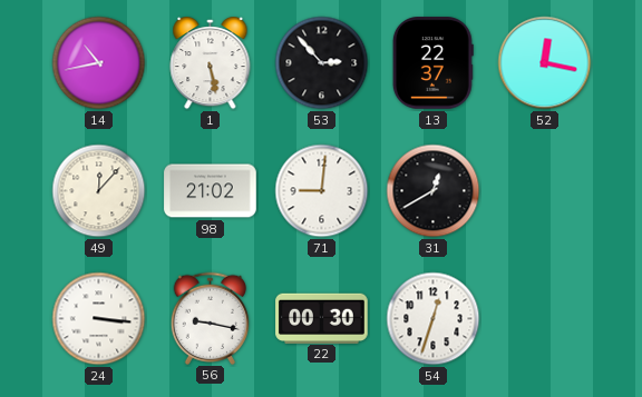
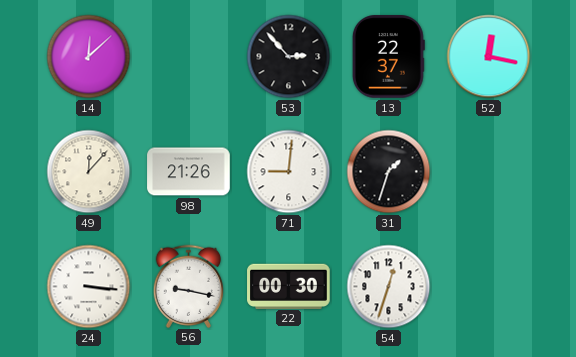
14: 10:43 -> 12:08
1: 5:28 -> none
98: 21:02 -> 21:26
31: 12:40 -> 1:33
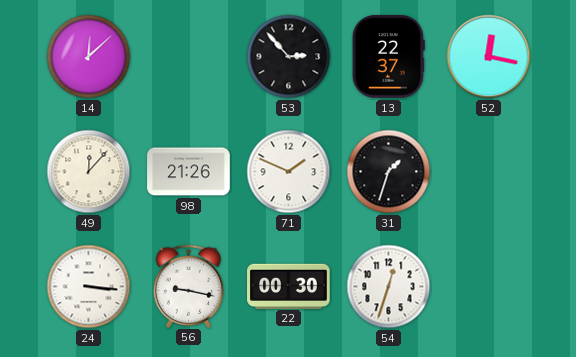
71: 9:01 -> 1:49
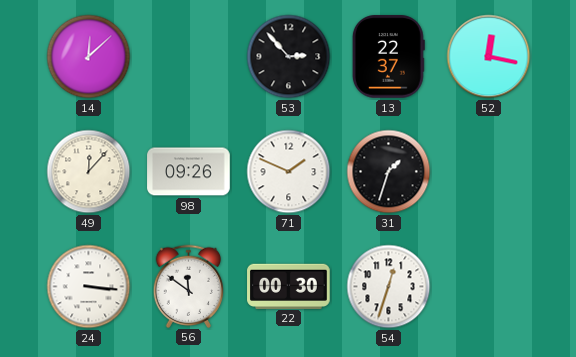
98: 21:26 -> 09:26
56: 9:17 -> 11:51
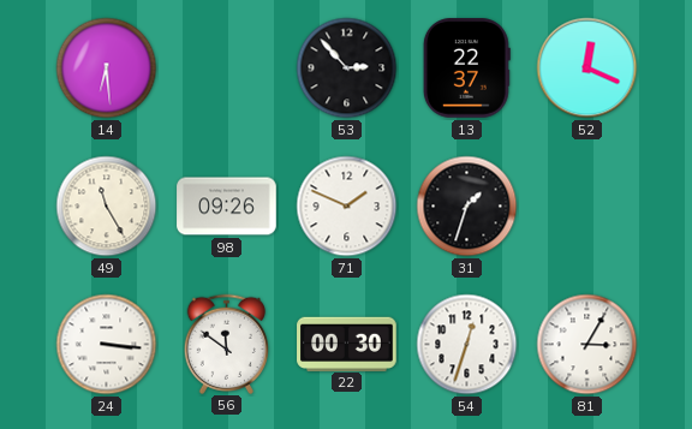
14: 12:08 -> 6:29
52: 12:17 -> 12:19
49: 12:07 -> 11:25
81: none -> 3:05
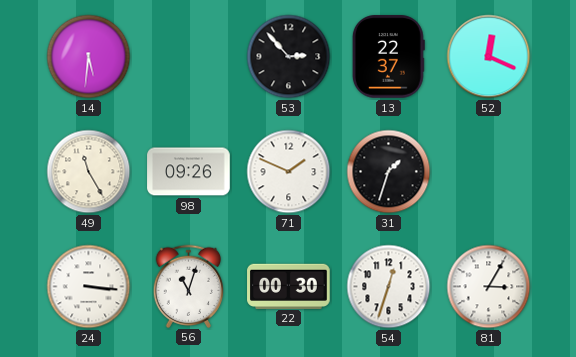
14: 6:29 -> 5:31
56: 11:51 -> 11:03
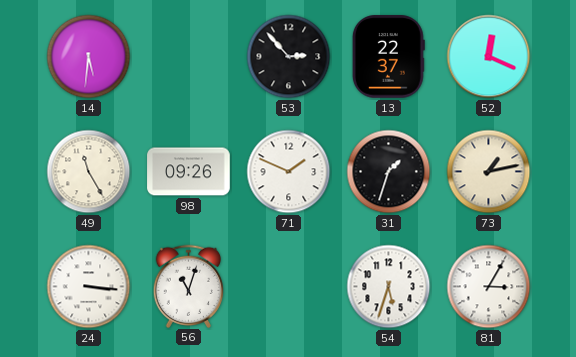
73: none -> 1:13
22: 00:30 -> none
54: 12:33 -> 5:33
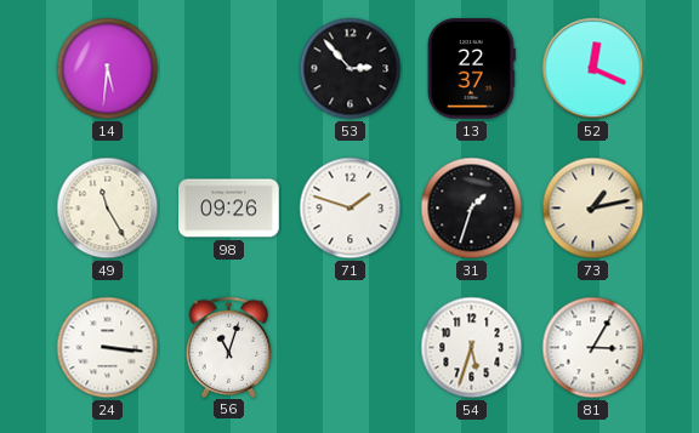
71: 1:49 -> 1:48
